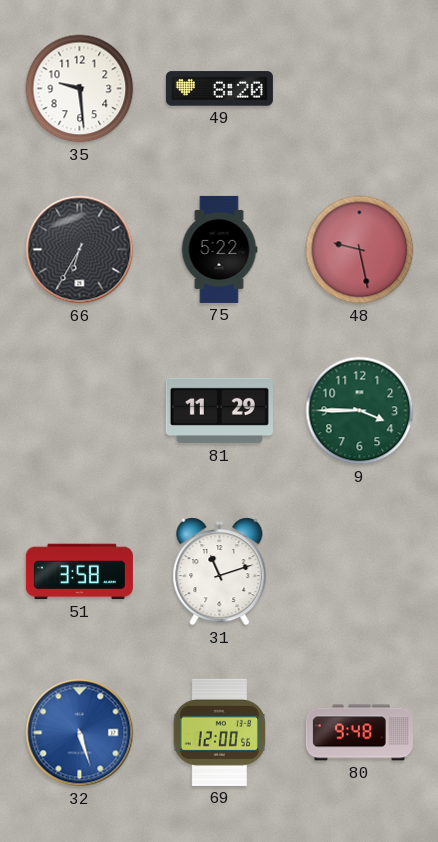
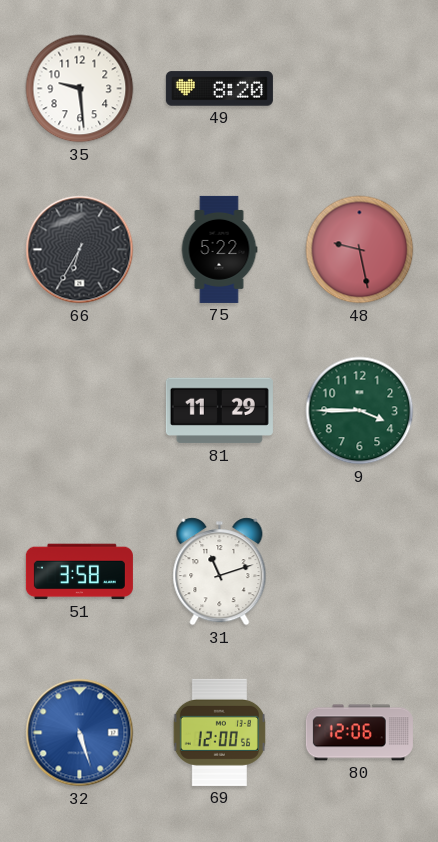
80: 9:48 -> 12:06
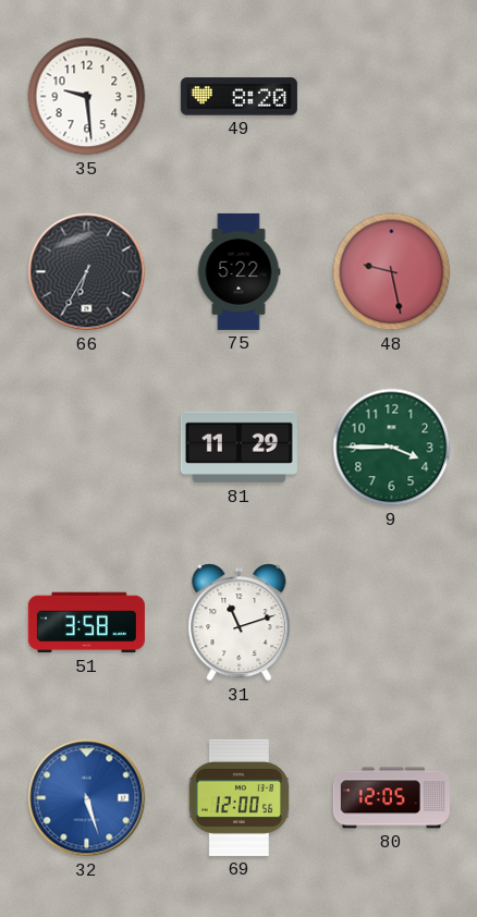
80: 12:06 -> 12:05
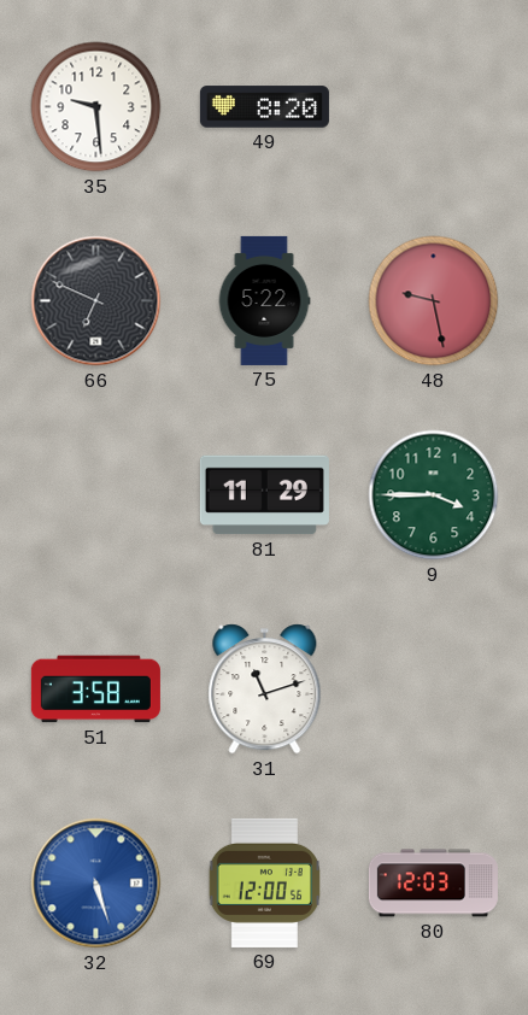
66: 6:35 -> 6:49
80: 12:05 -> 12:03
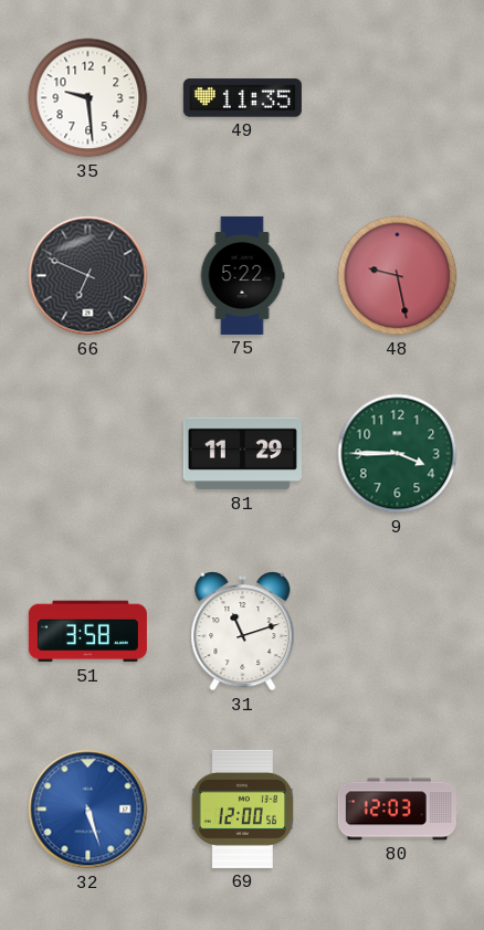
49: 8:20 -> 11:35
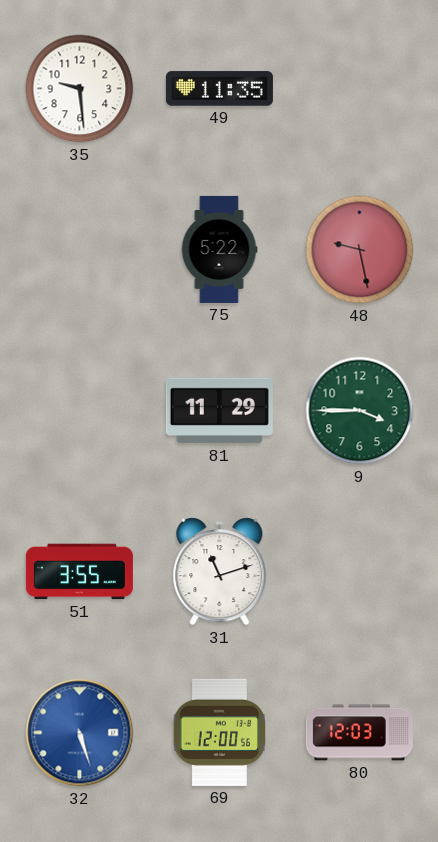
66: 6:49 -> none
51: 3:58 -> 3:55
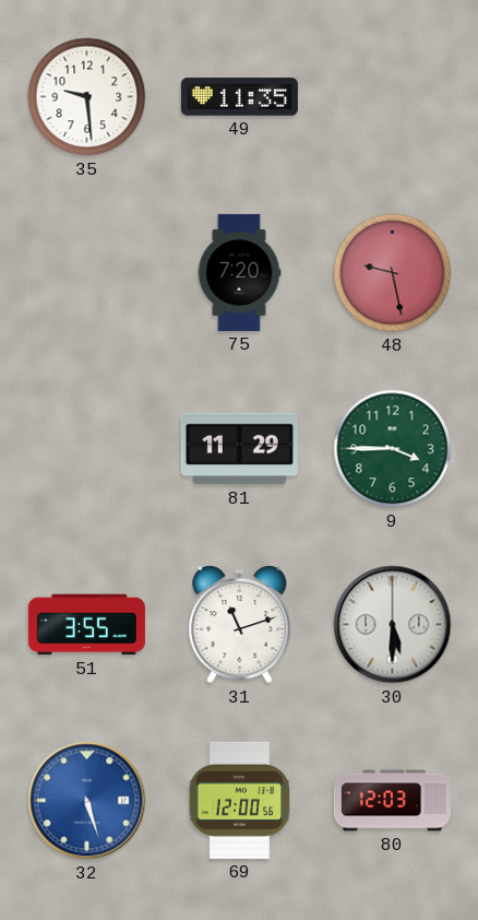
75: 5:22 -> 7:20
30: none -> 5:30
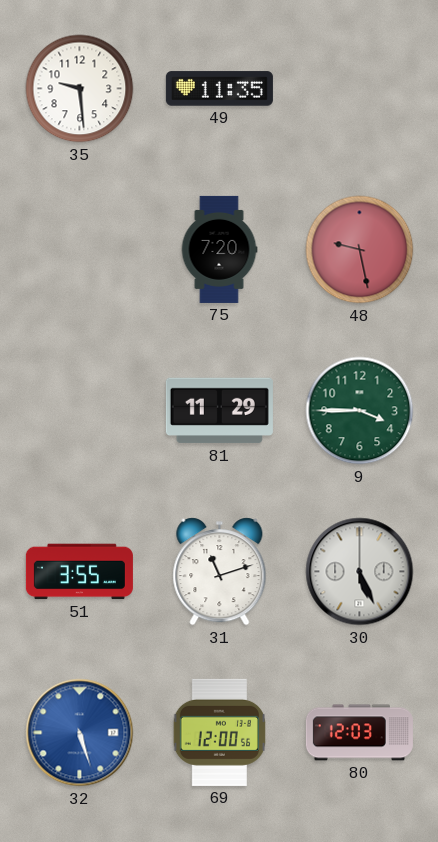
30: 5:30 -> 5:26
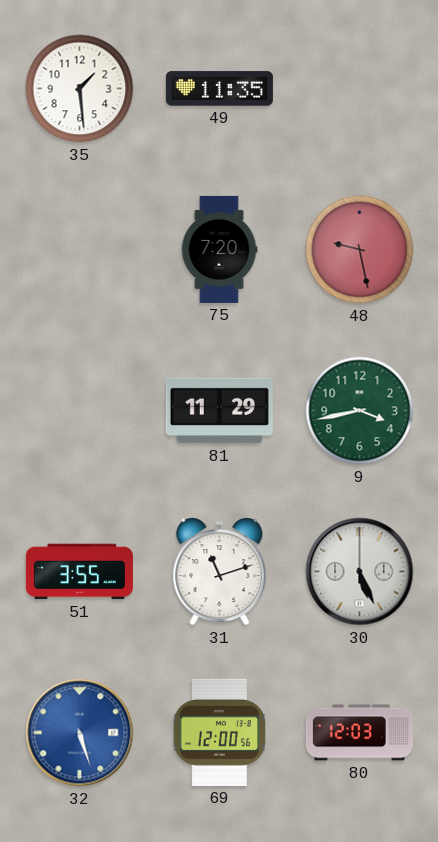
35: 9:29 -> 1:29
9: 3:45 -> 3:43
